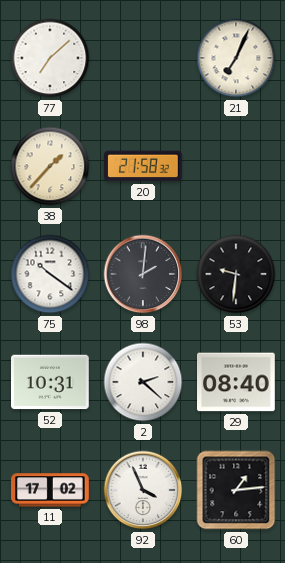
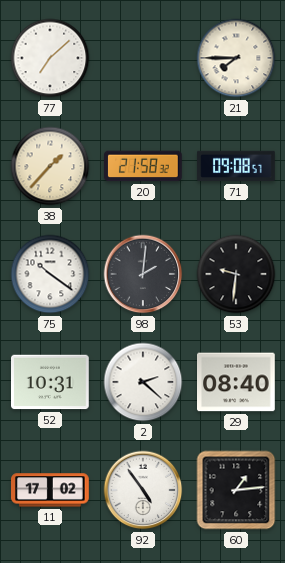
21: 7:04 -> 7:45
71: none -> 09:08
92: 3:56 -> 4:54
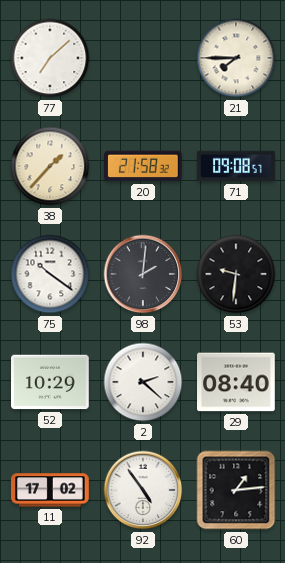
52: 10:31 -> 10:29
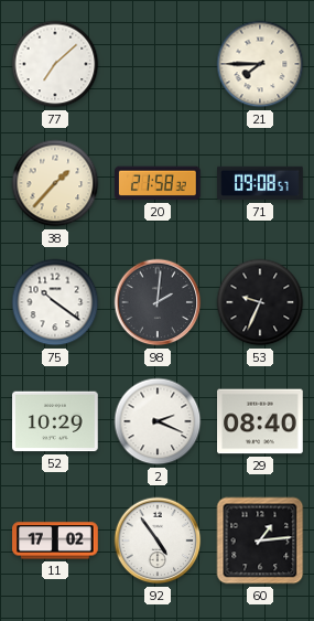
53: 9:31 -> 9:34
2: 2:22 -> 2:19
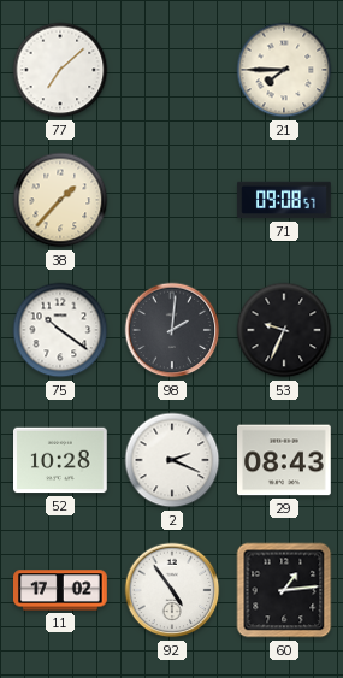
20: 21:58 -> none
52: 10:29 -> 10:28
29: 08:40 -> 08:43
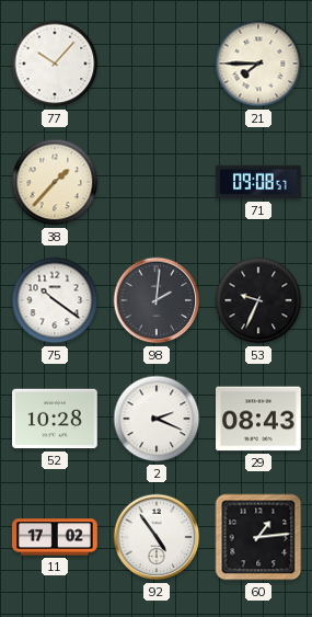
77: 7:08 -> 10:07
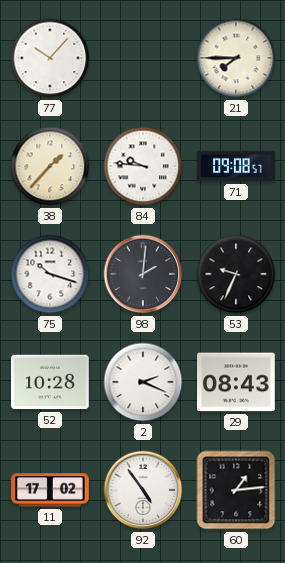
84: none -> 9:46
75: 10:21 -> 10:18
